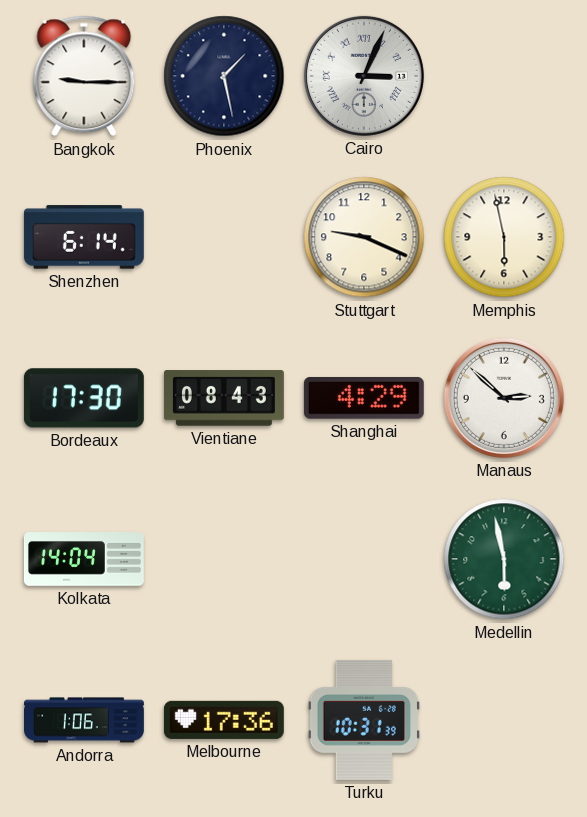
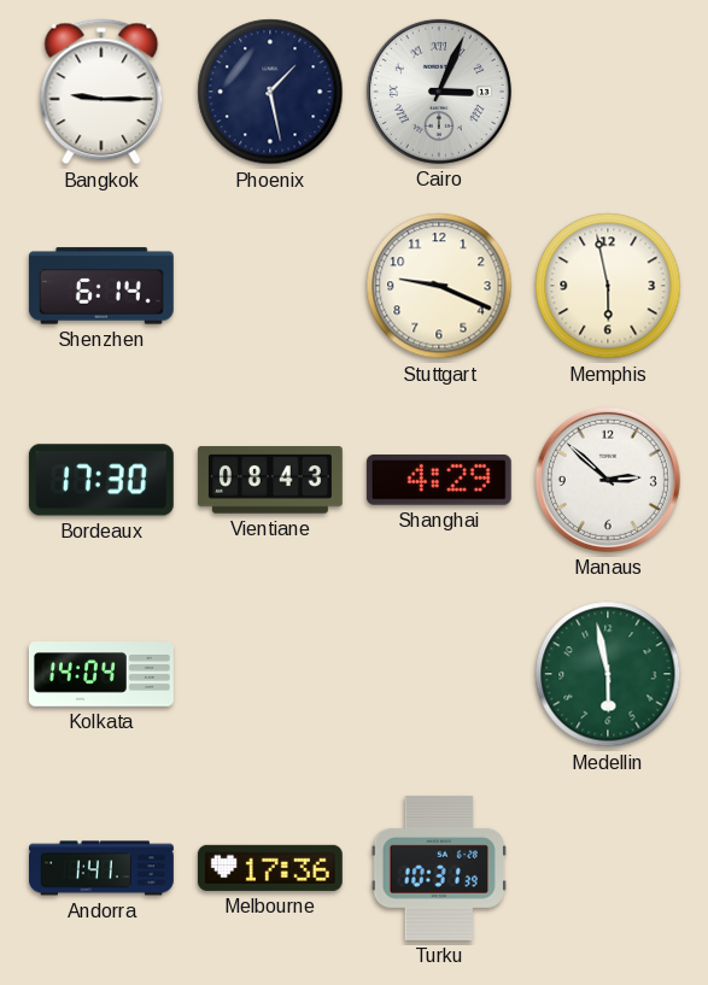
Andorra: 1:06 -> 1:41
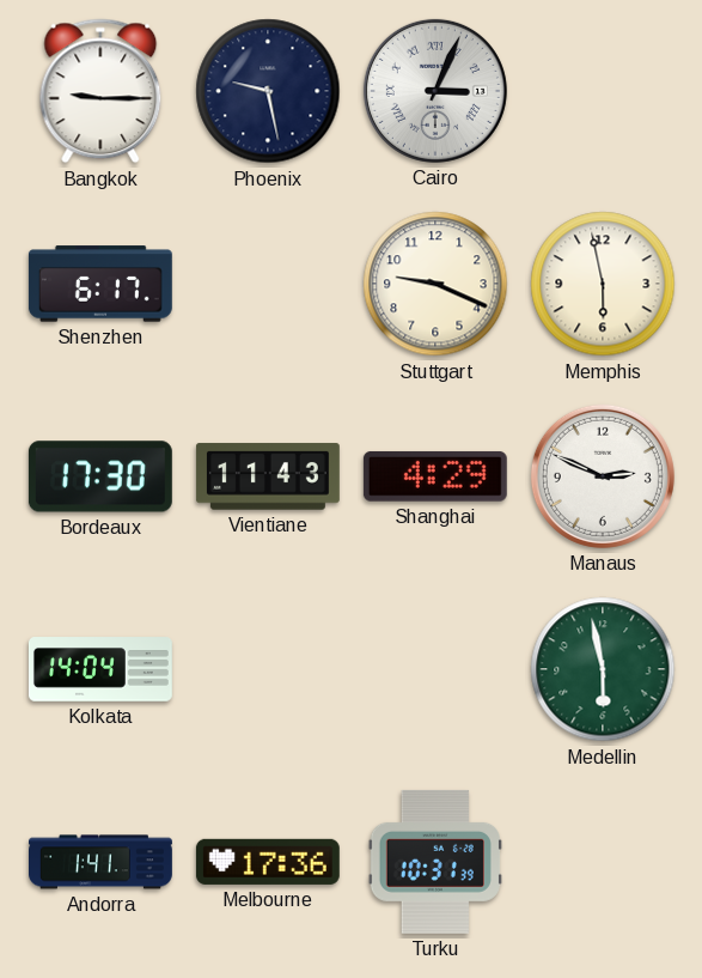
Phoenix: 1:28 -> 9:28
Shenzhen: 6:14 -> 6:17
Vientiane: 08:43 -> 11:43
Manaus: 2:52 -> 2:49
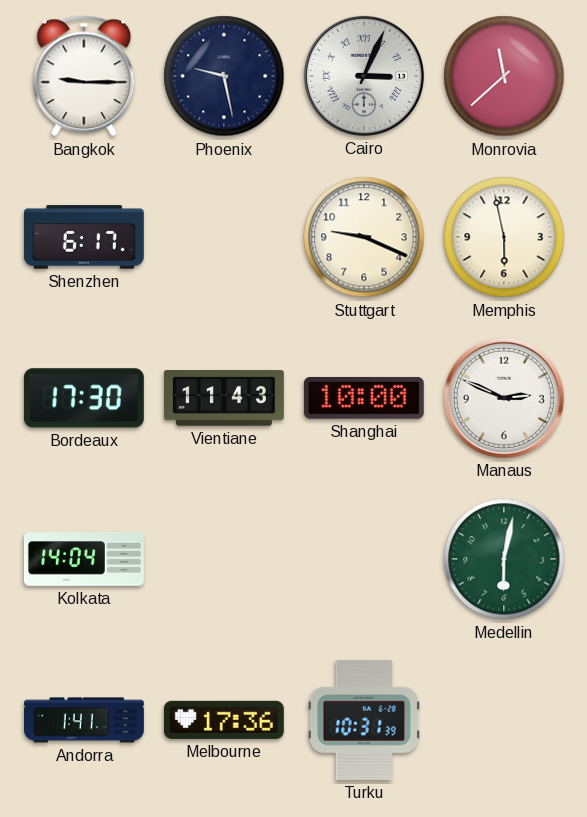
Monrovia: none -> 11:38
Shanghai: 4:29 -> 10:00
Medellin: 5:58 -> 6:02
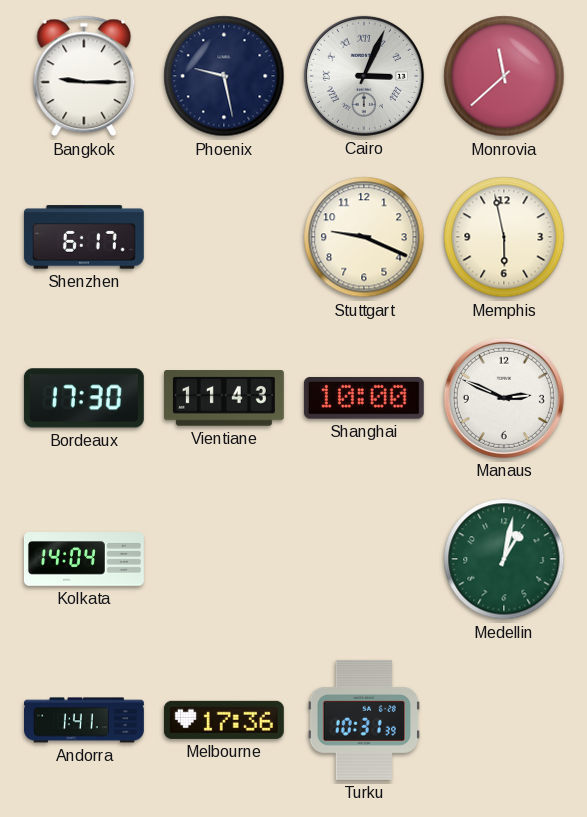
Medellin: 6:02 -> 1:02
